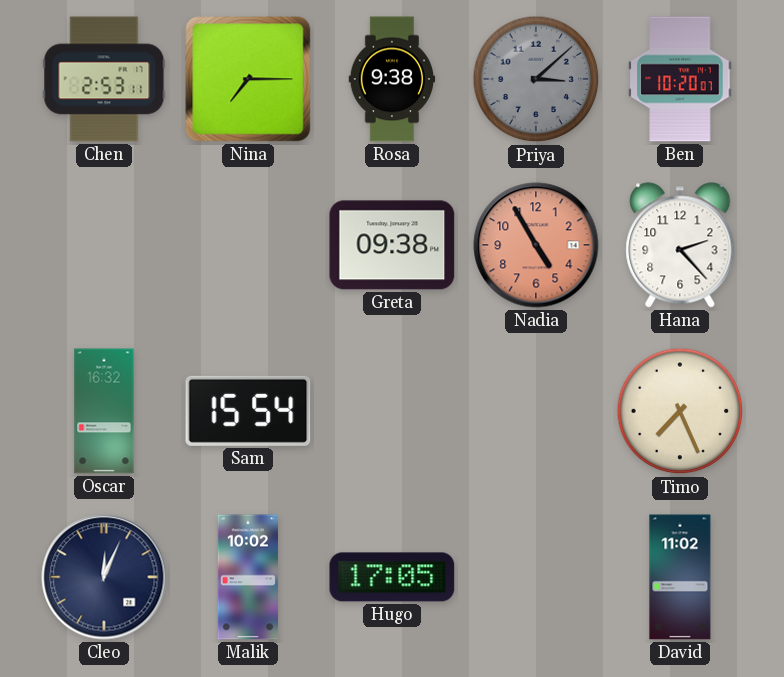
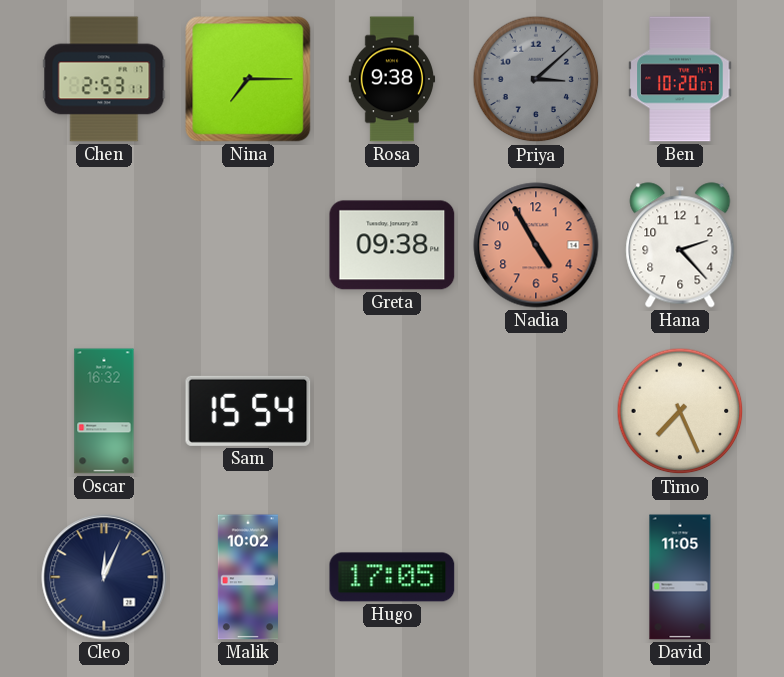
David: 11:02 -> 11:05
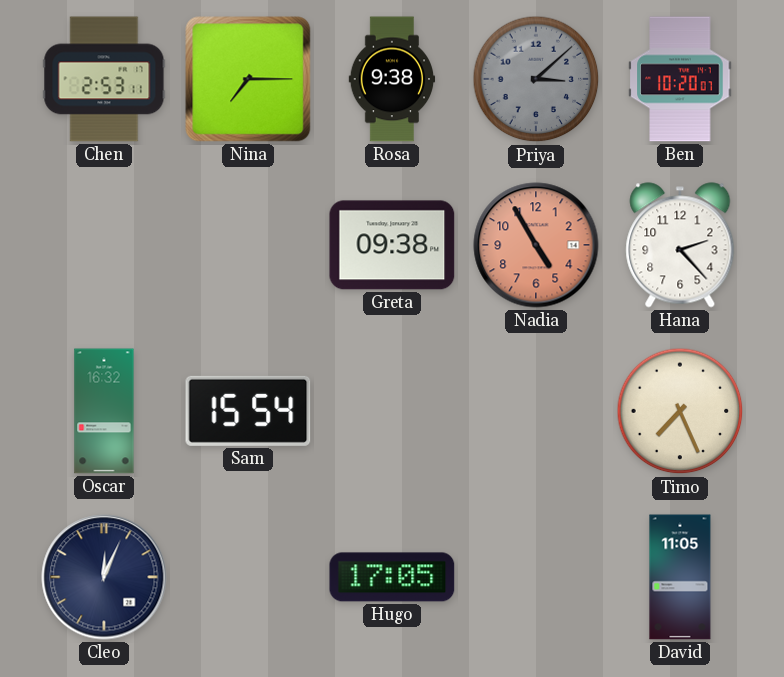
Malik: 10:02 -> none
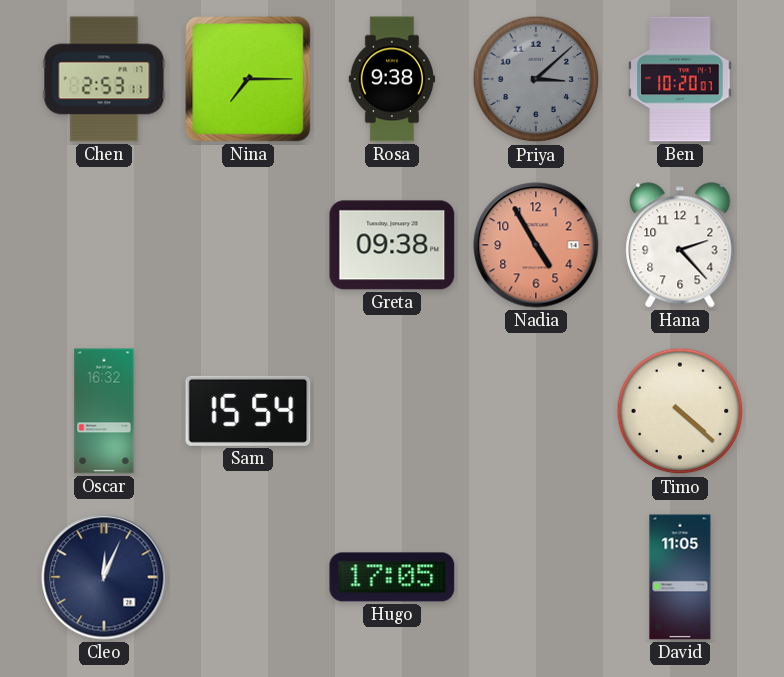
Timo: 7:26 -> 4:22
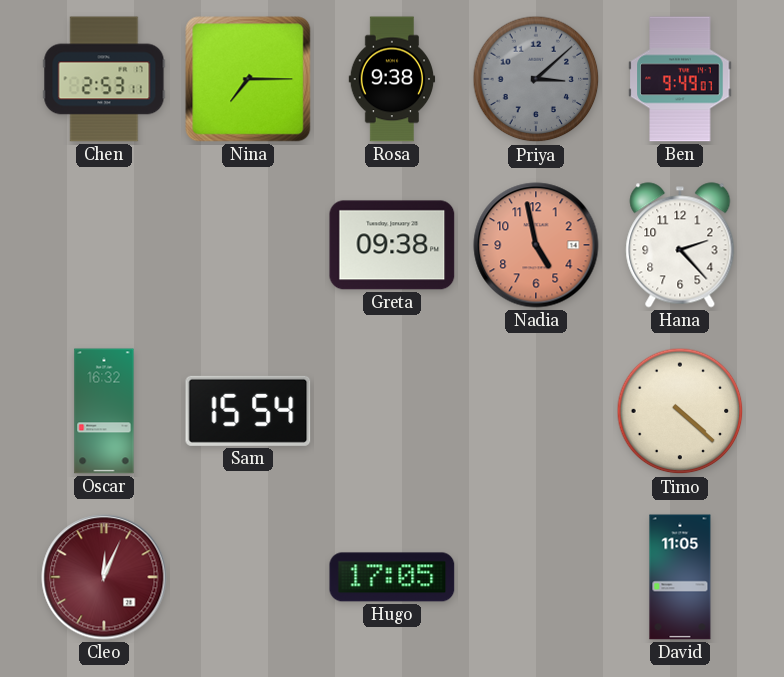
Ben: 10:20 -> 9:49
Nadia: 4:55 -> 4:58
Cleo dial: navy -> burgundy
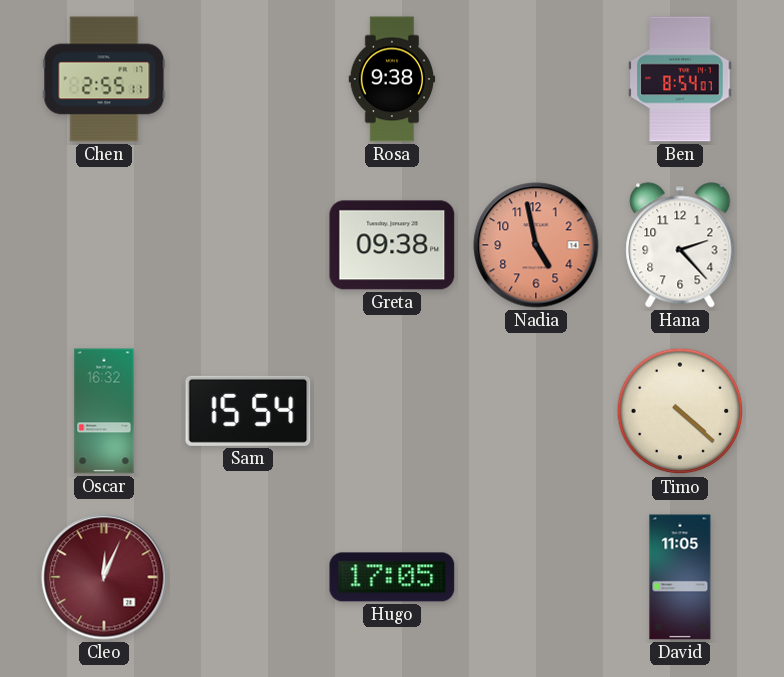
Chen: 2:53 -> 2:55
Nina: 7:15 -> none
Priya: 3:08 -> none
Ben: 9:49 -> 8:54
